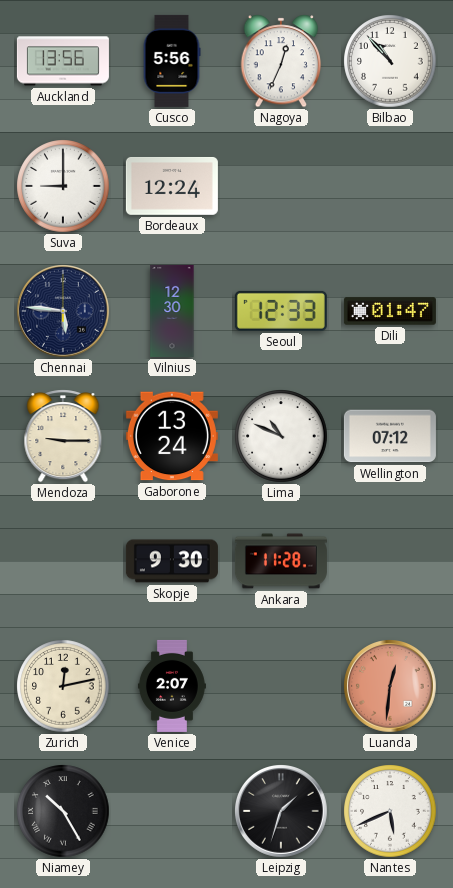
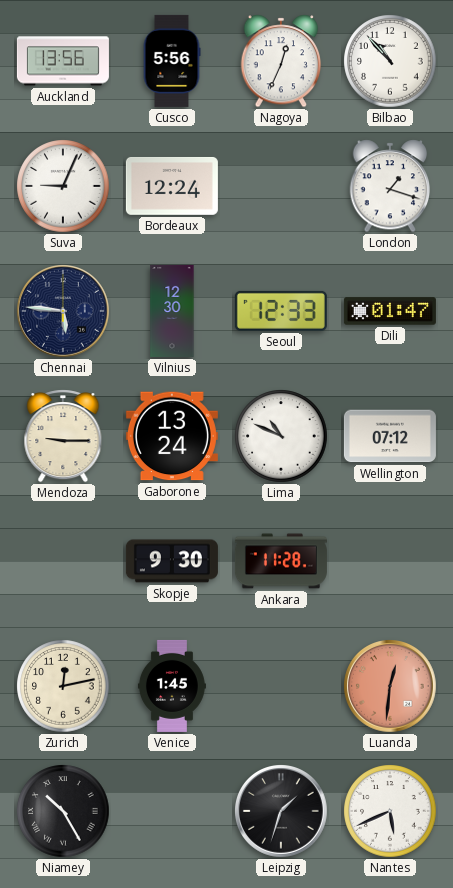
Suva: 9:00 -> 9:04
London: none -> 1:18
Venice: 2:07 -> 1:45
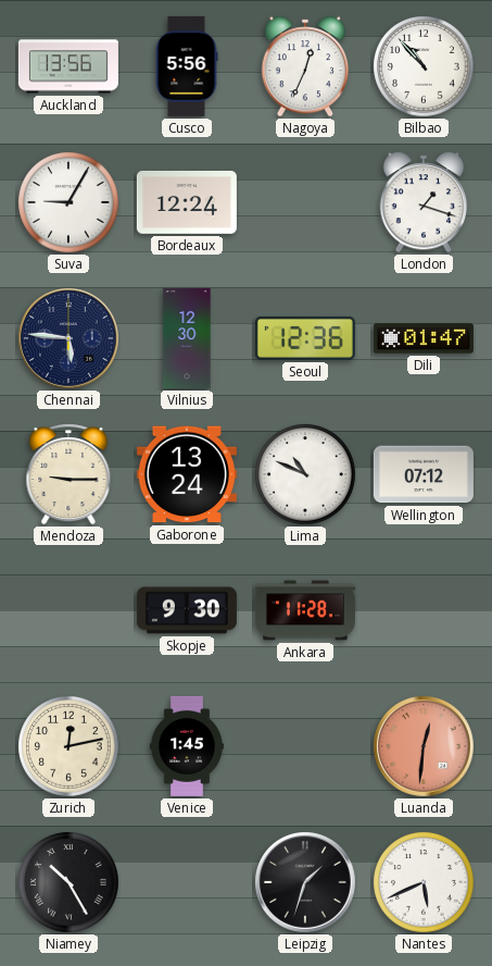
Suva: 9:04 -> 9:05
Seoul: 12:33 -> 12:36
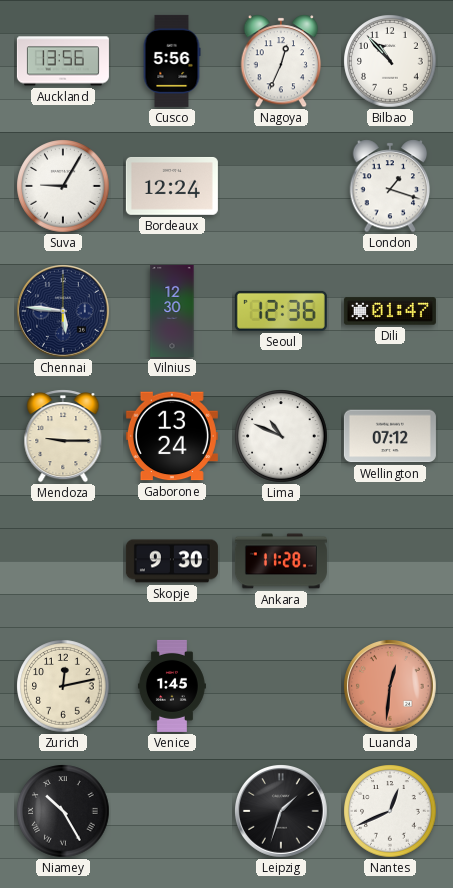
Nantes: 5:41 -> 12:41
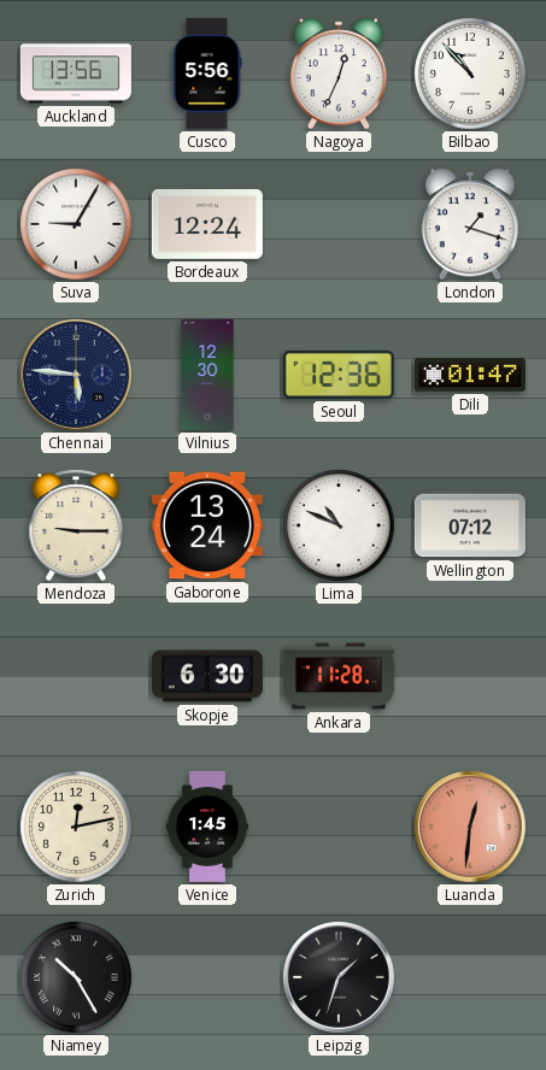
Skopje: 9:30 -> 6:30
Nantes: 12:41 -> none
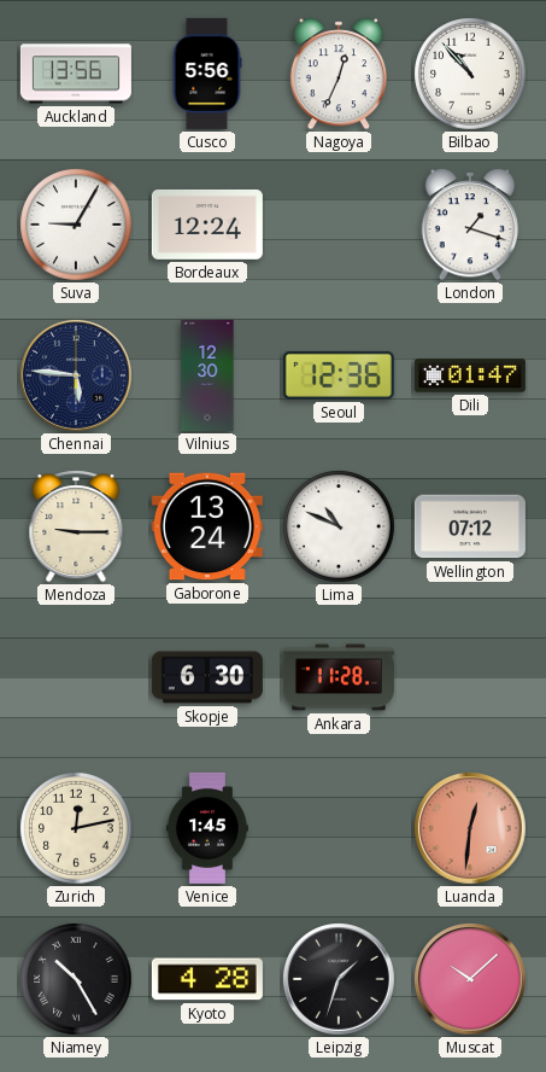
Kyoto: none -> 4:28
Muscat: none -> 10:08
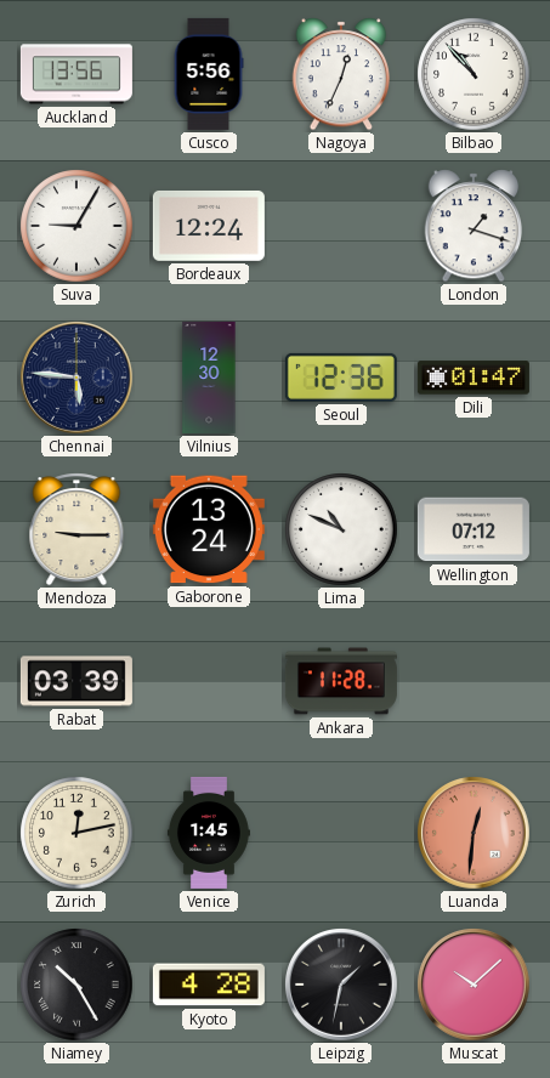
Rabat: none -> 03:39
Skopje: 6:30 -> none
Leipzig: 1:33 -> 1:32
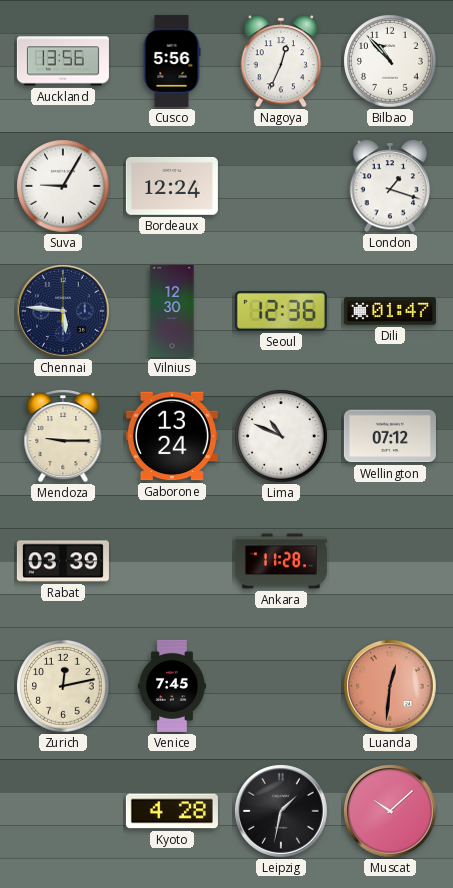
Venice: 1:45 -> 7:45
Niamey: 10:25 -> none
